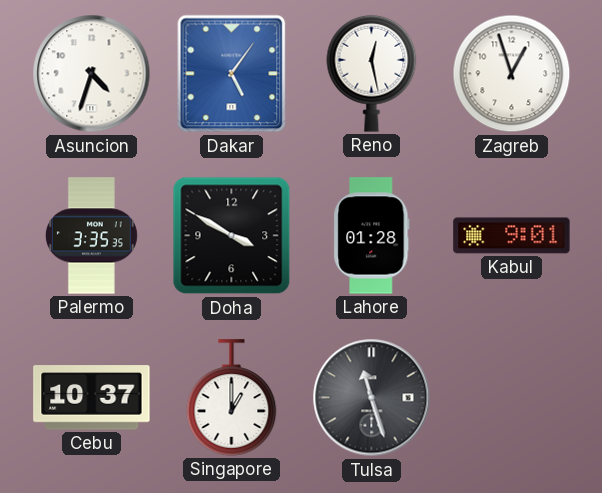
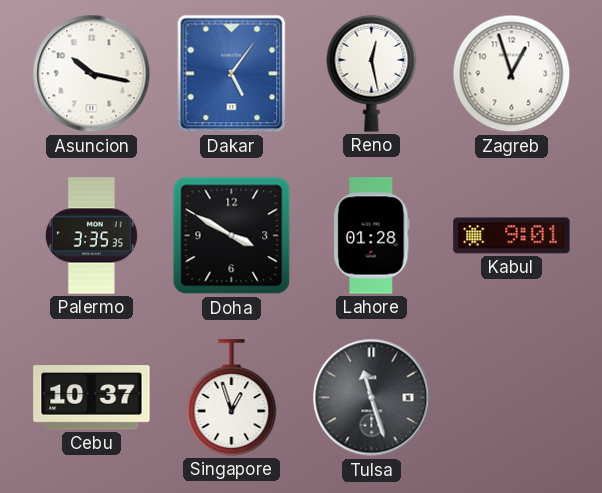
Asuncion: 4:33 -> 10:17
Singapore: 1:00 -> 12:57
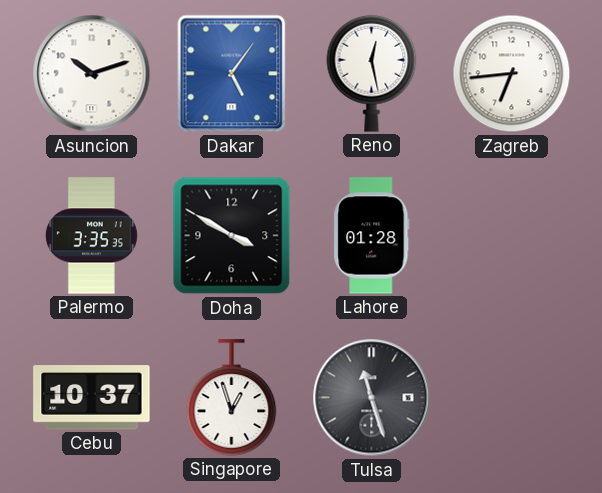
Asuncion: 10:17 -> 10:12
Zagreb: 12:57 -> 6:44
Kabul: 9:01 -> none
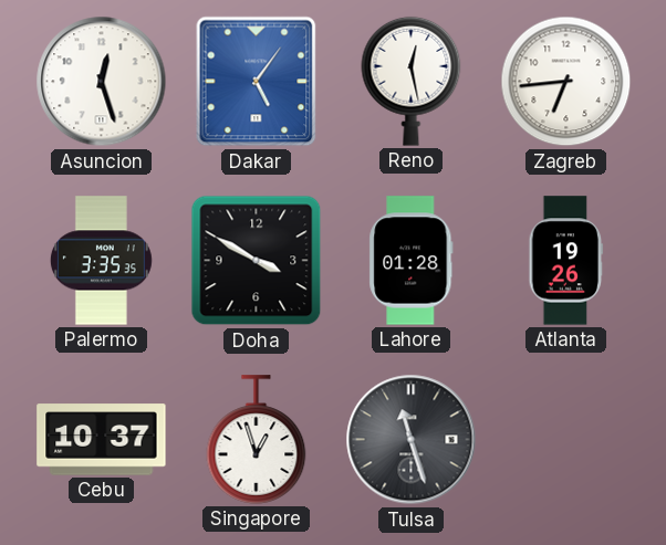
Asuncion: 10:12 -> 12:27
Atlanta: none -> 19:26
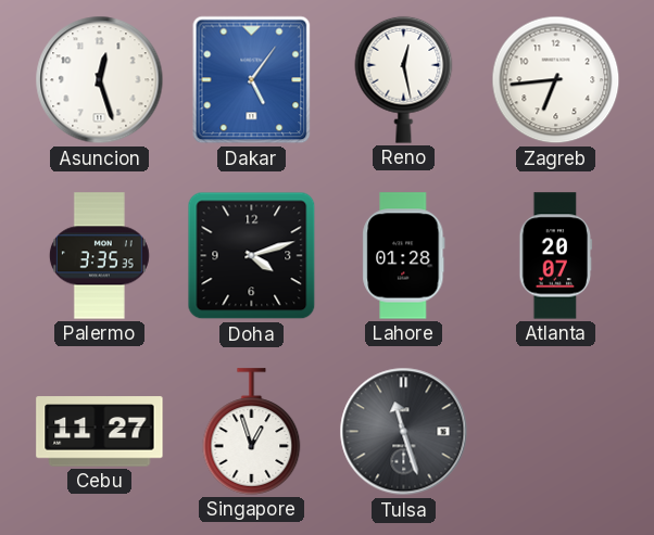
Doha: 3:50 -> 4:12
Atlanta: 19:26 -> 20:07
Cebu: 10:37 -> 11:27
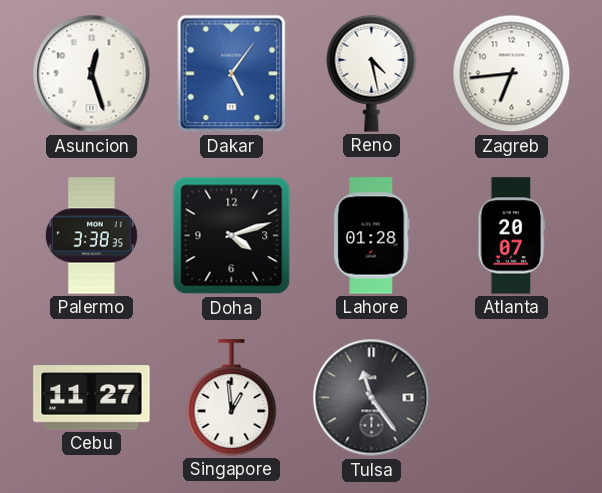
Reno: 12:28 -> 4:28
Palermo: 3:35 -> 3:38
Singapore: 12:57 -> 12:59
Tulsa: 11:27 -> 11:24
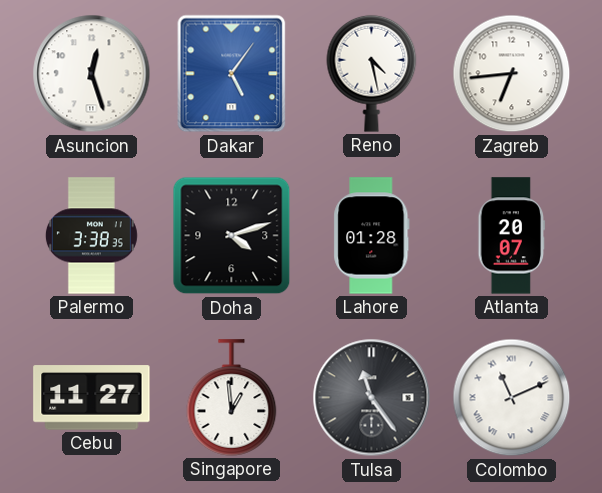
Colombo: none -> 11:11
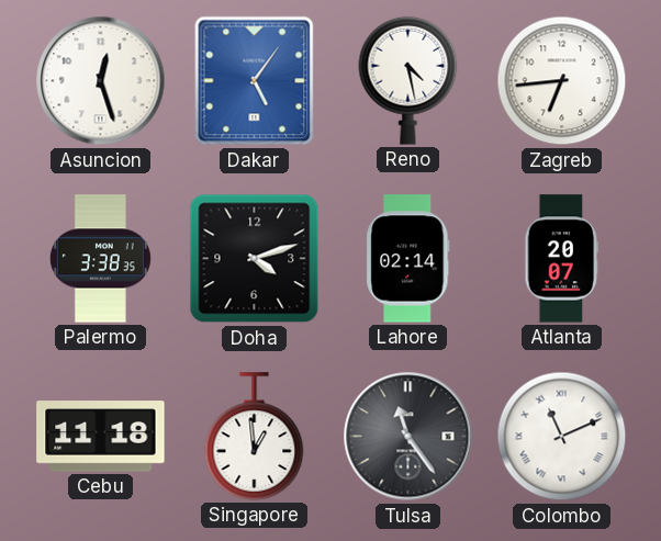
Lahore: 01:28 -> 02:14
Cebu: 11:27 -> 11:18
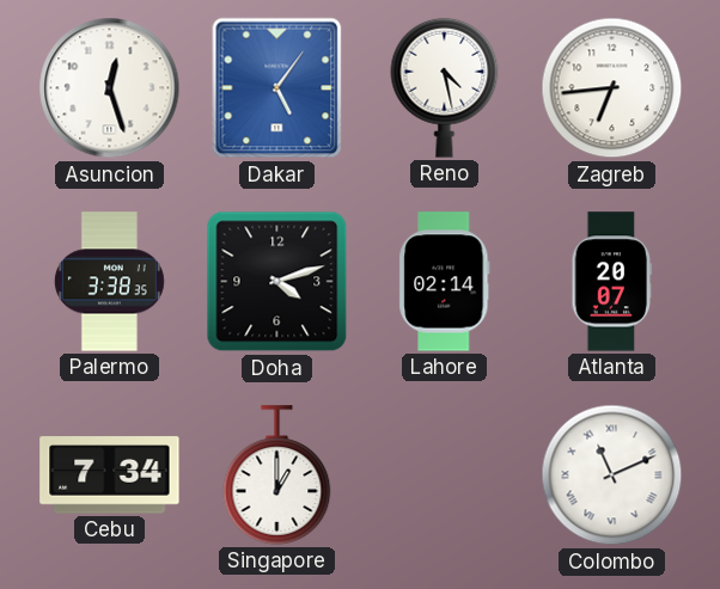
Cebu: 11:18 -> 7:34
Singapore: 12:59 -> 1:00
Tulsa: 11:24 -> none
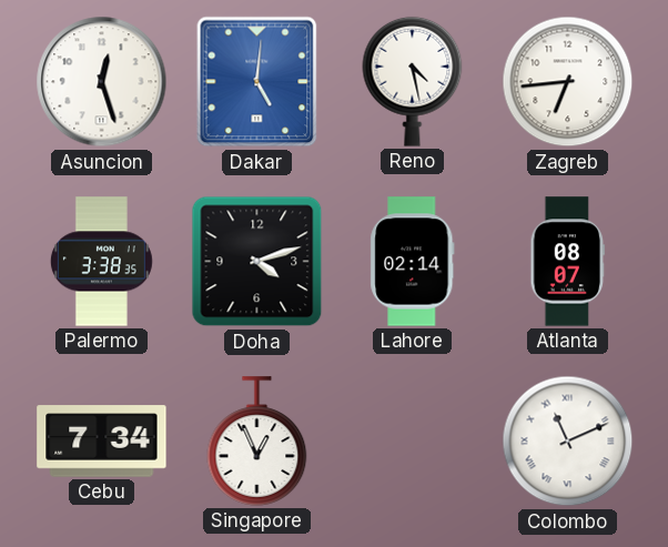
Dakar: 5:06 -> 5:01
Atlanta: 20:07 -> 08:07
Singapore: 1:00 -> 12:56
